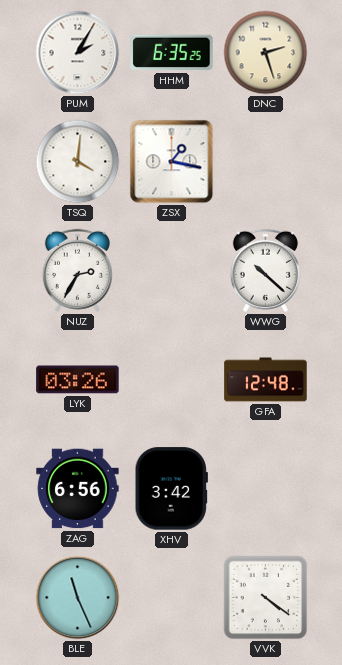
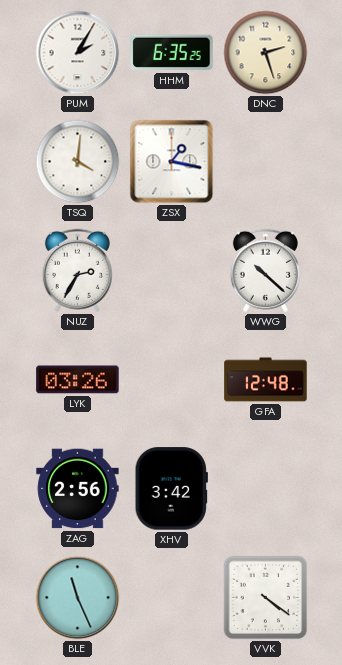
ZAG: 6:56 -> 2:56
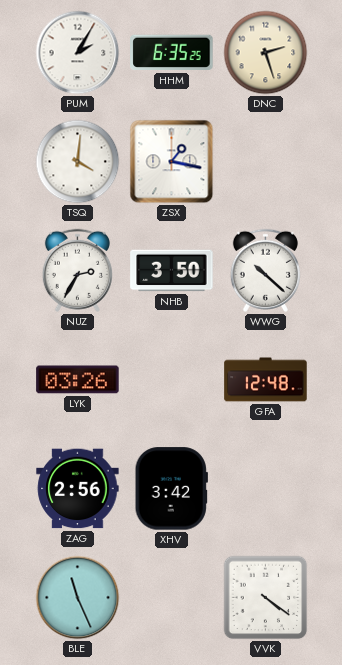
NHB: none -> 3:50
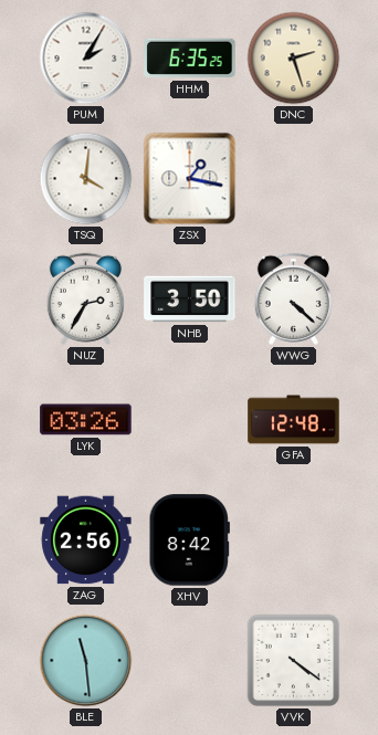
WWG: 10:22 -> 4:22
XHV: 3:42 -> 8:42
BLE: 11:26 -> 11:29
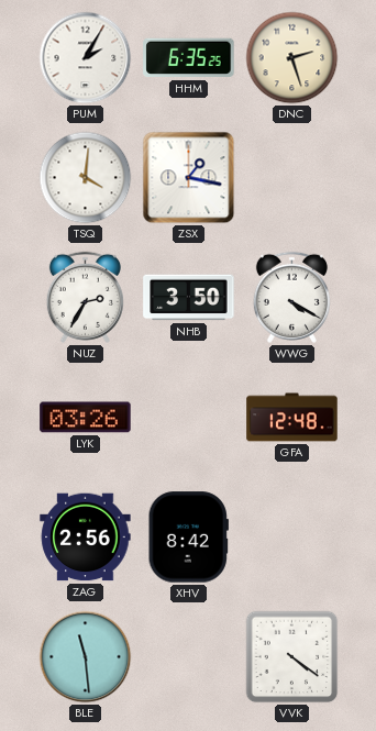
WWG: 4:22 -> 4:20
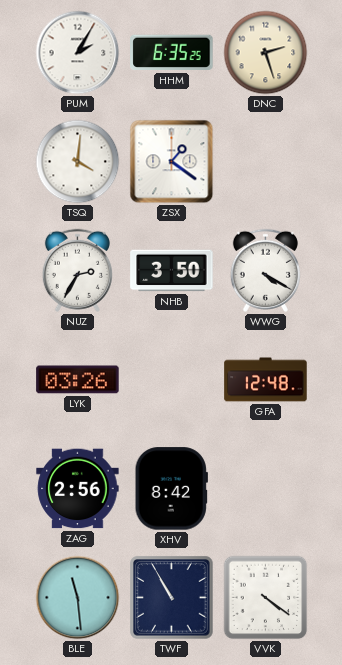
ZSX: 1:17 -> 1:21
TWF: none -> 10:55
